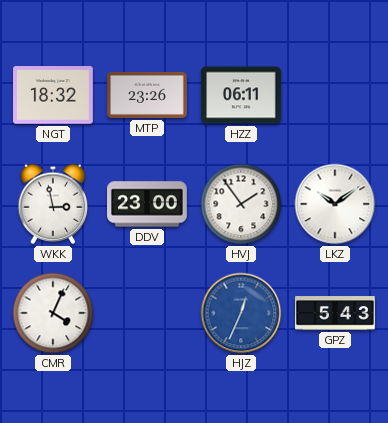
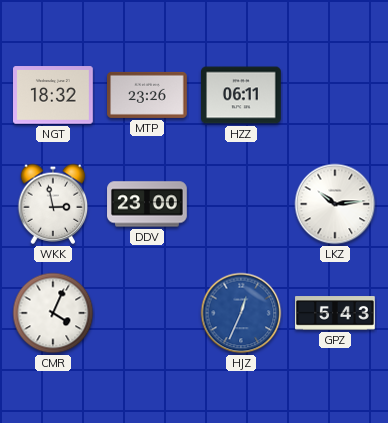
HVJ: 1:54 -> none
LKZ: 10:09 -> 10:14
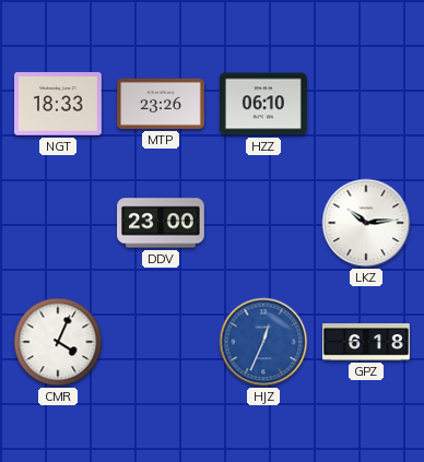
NGT: 18:32 -> 18:33
HZZ: 06:11 -> 06:10
WKK: 2:58 -> none
GPZ: 5:43 -> 6:18
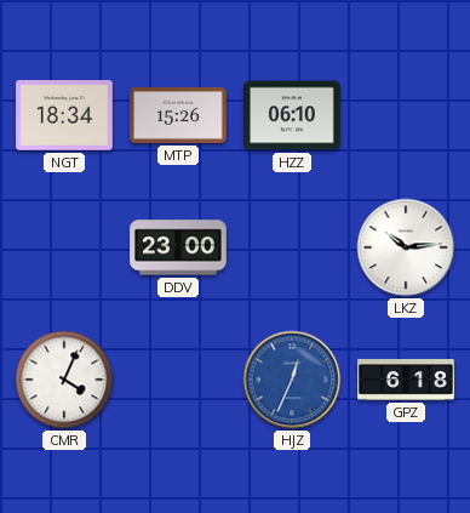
NGT: 18:33 -> 18:34
MTP: 23:26 -> 15:26
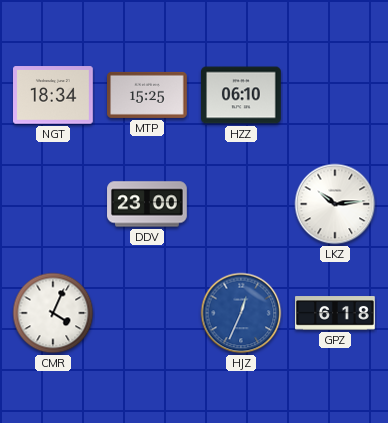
MTP: 15:26 -> 15:25
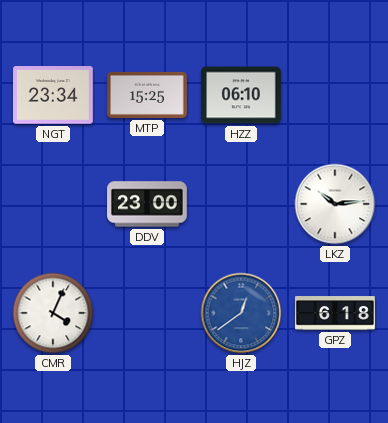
NGT: 18:34 -> 23:34
HJZ: 12:34 -> 12:39
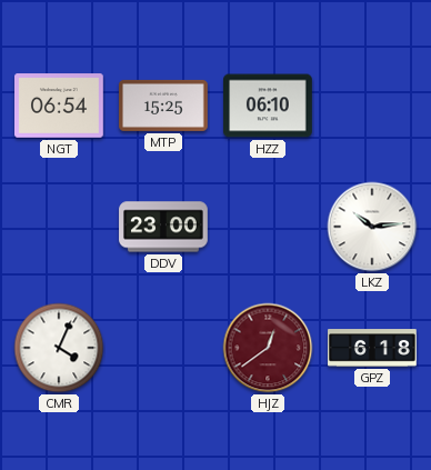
NGT: 23:34 -> 06:54
HJZ dial: blue -> burgundy
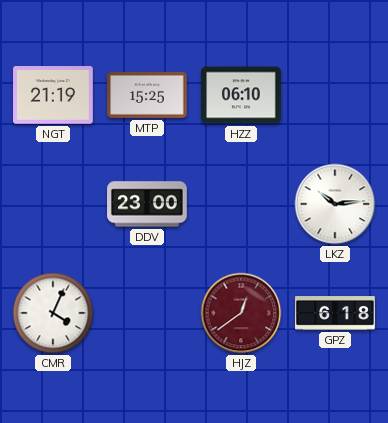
NGT: 06:54 -> 21:19
